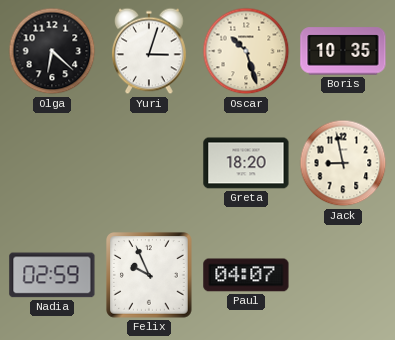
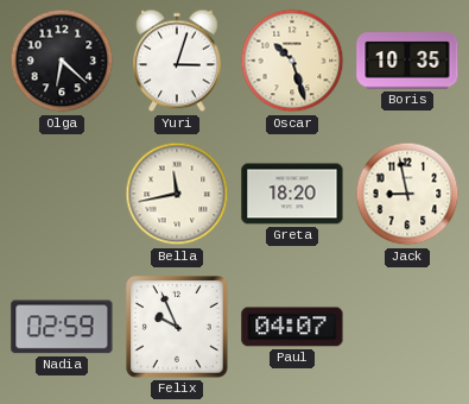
Bella: none -> 11:43
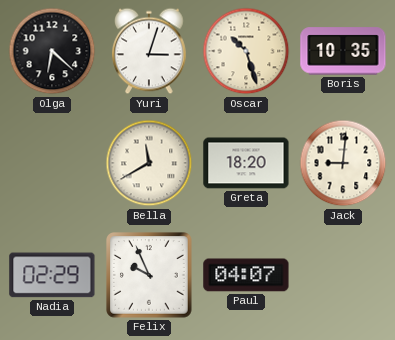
Bella: 11:43 -> 11:40
Jack: 8:58 -> 9:01
Nadia: 02:59 -> 02:29
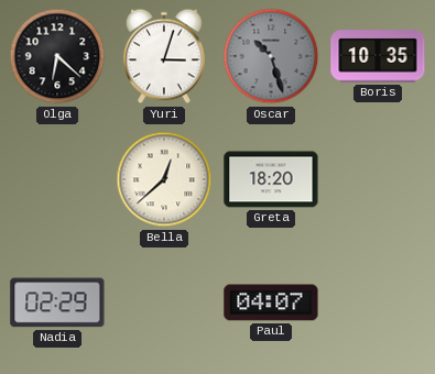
Oscar dial: cream -> grey
Bella: 11:40 -> 12:38
Jack: 9:01 -> none
Felix: 9:56 -> none
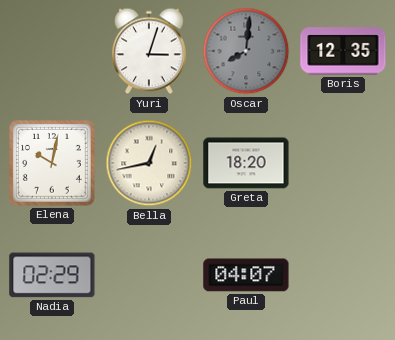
Olga: 6:22 -> none
Oscar: 10:27 -> 8:01
Boris: 10:35 -> 12:35
Elena: none -> 10:02
Bella: 12:38 -> 12:43
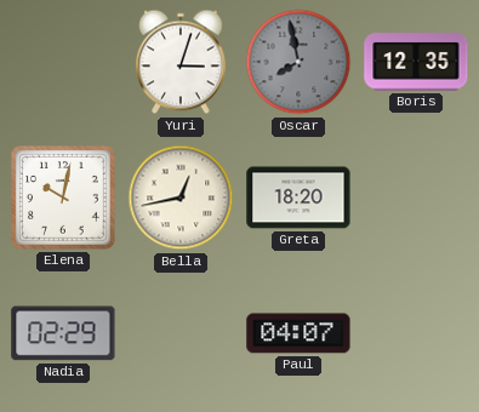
Oscar: 8:01 -> 7:58
